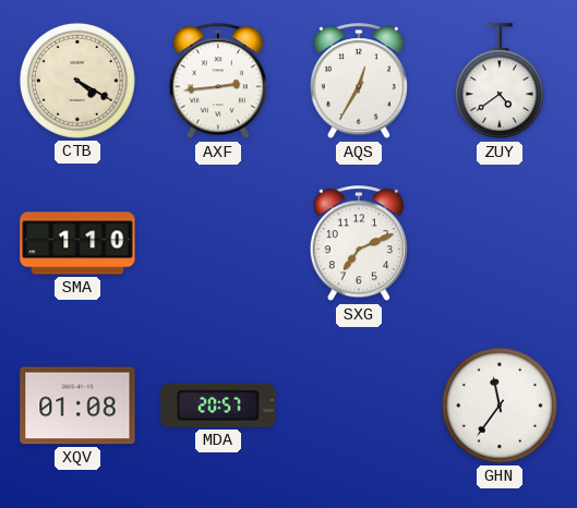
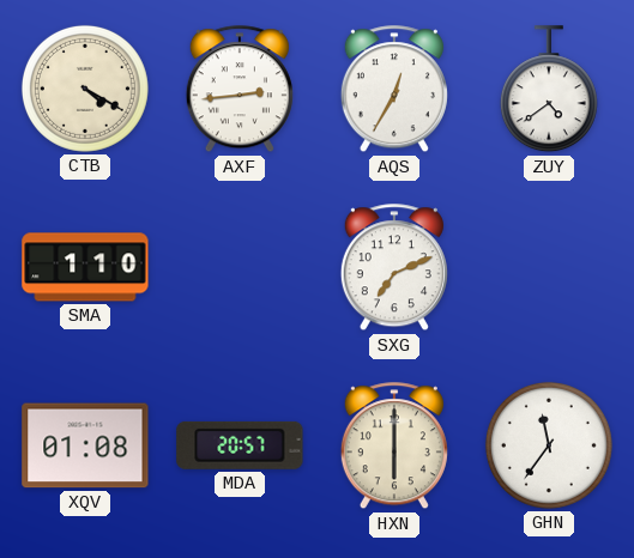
HXN: none -> 6:00
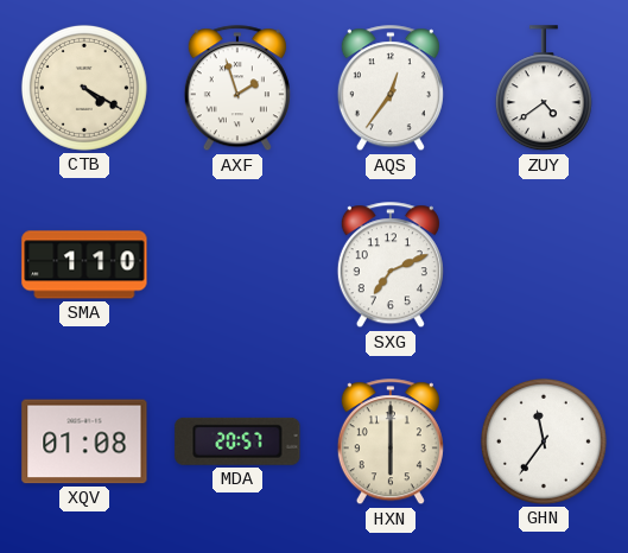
AXF: 2:44 -> 1:57
AQS: 12:35 -> 12:36
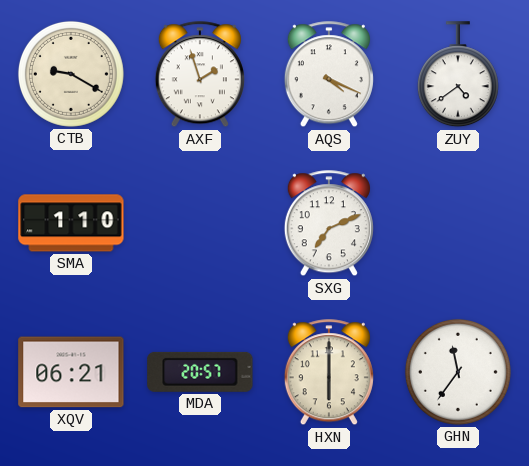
CTB: 4:20 -> 9:20
AQS: 12:36 -> 4:19
XQV: 01:08 -> 06:21
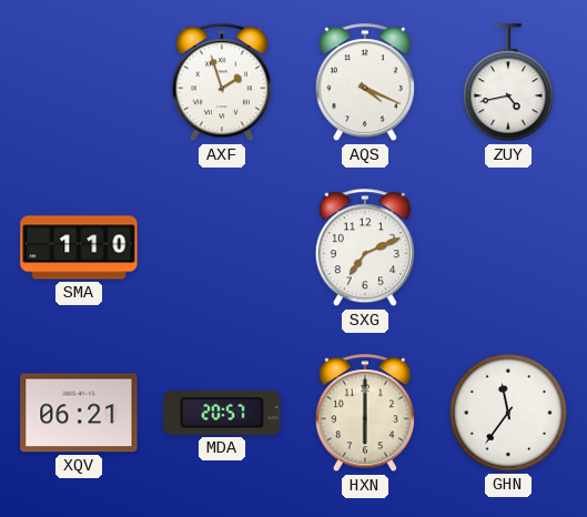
CTB: 9:20 -> none
ZUY: 4:39 -> 4:43
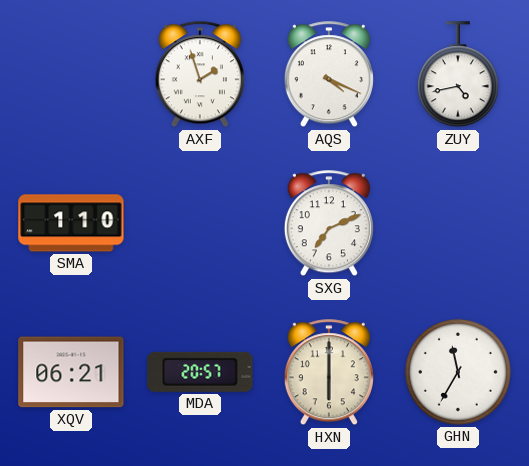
GHN: 11:36 -> 11:35
